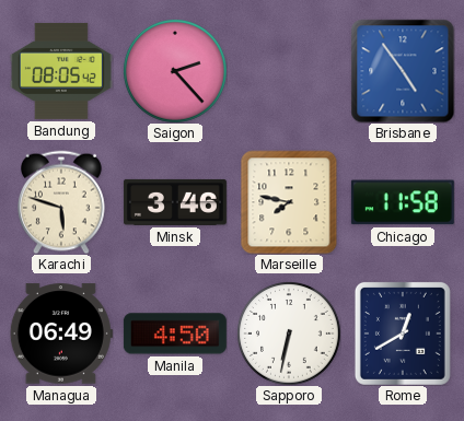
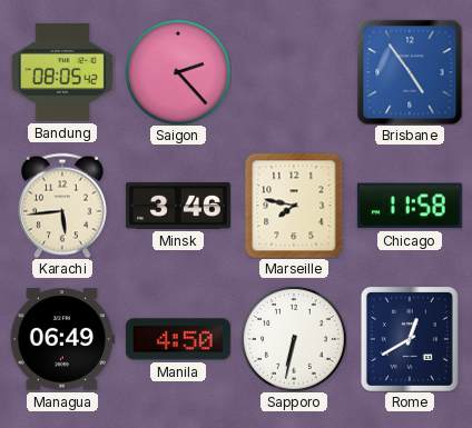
Karachi: 5:48 -> 5:44
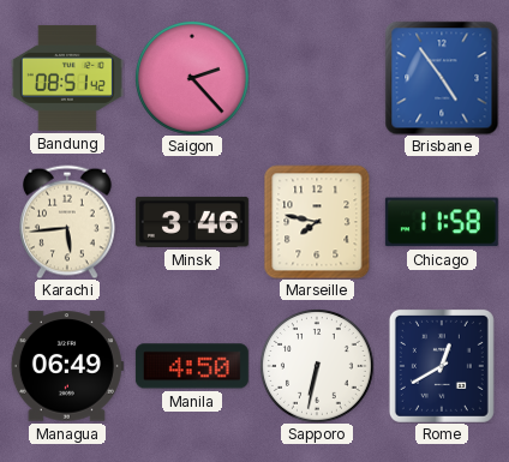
Bandung: 08:05 -> 08:51
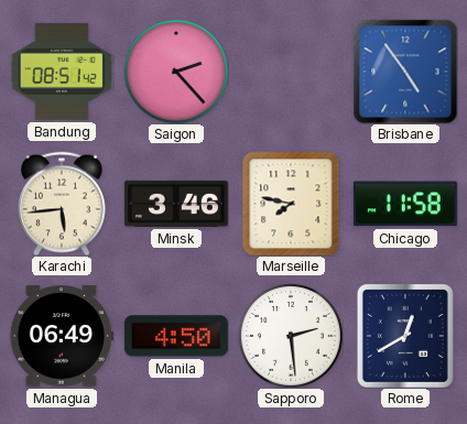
Sapporo: 6:32 -> 2:29
